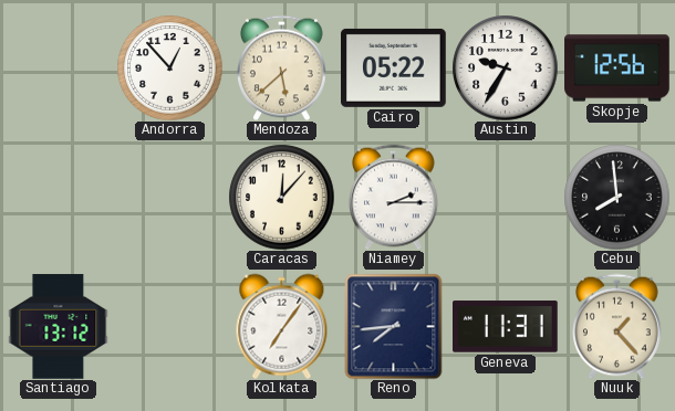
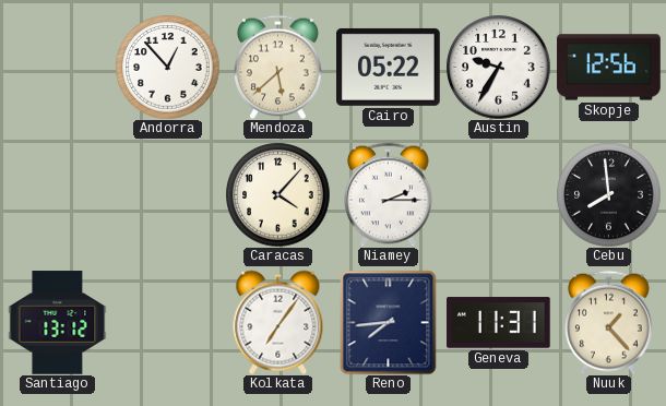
Caracas: 12:07 -> 4:07
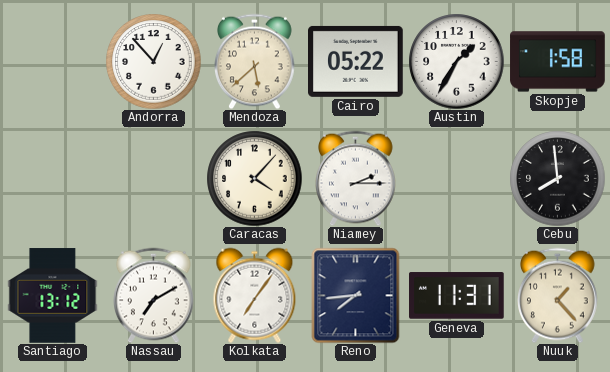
Austin: 9:35 -> 1:35
Skopje: 12:56 -> 1:58
Nassau: none -> 7:10
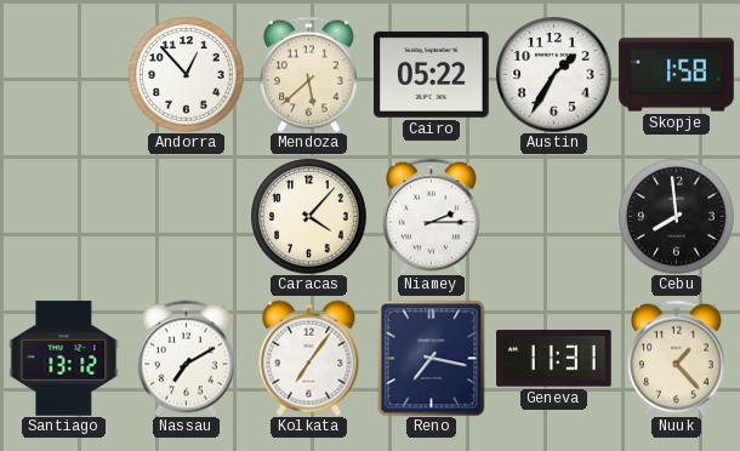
Reno: 7:44 -> 7:17
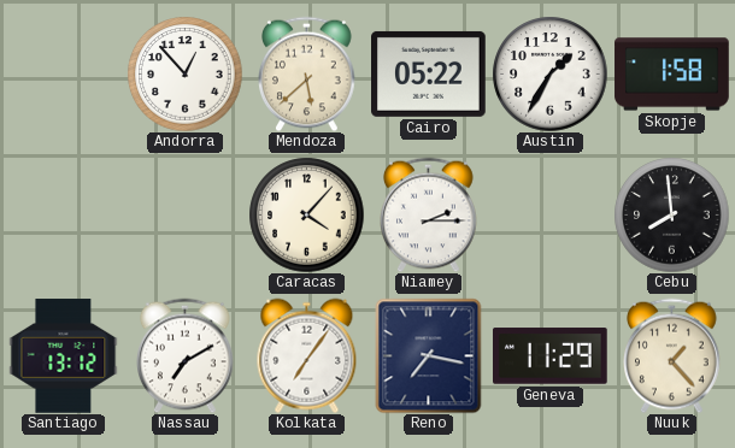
Geneva: 11:31 -> 11:29
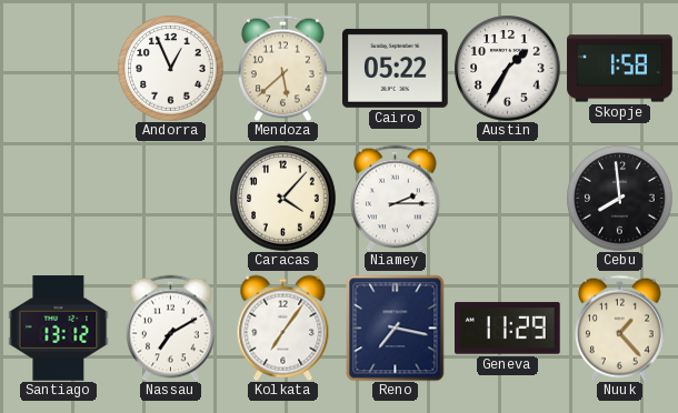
Andorra: 12:53 -> 12:56
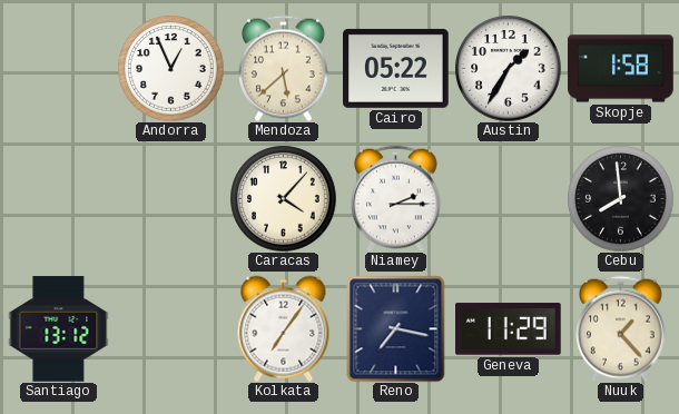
Nassau: 7:10 -> none
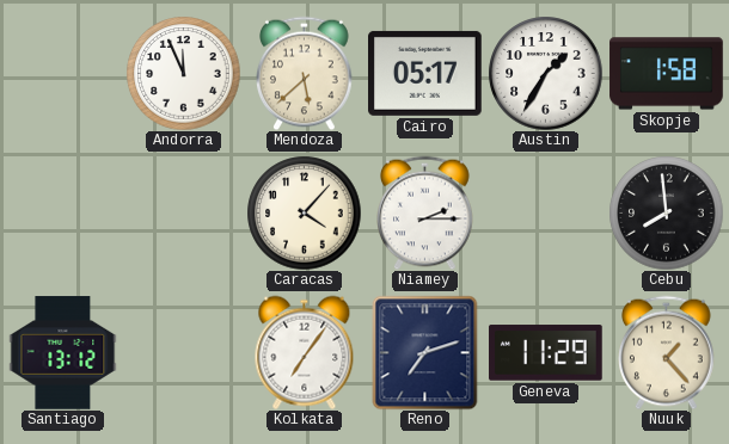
Andorra: 12:56 -> 11:56
Cairo: 05:22 -> 05:17
Reno: 7:17 -> 7:12
